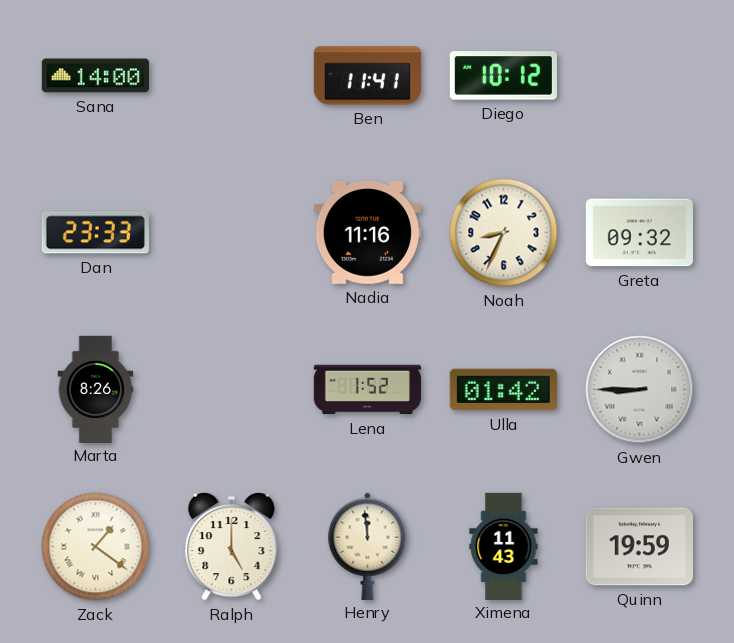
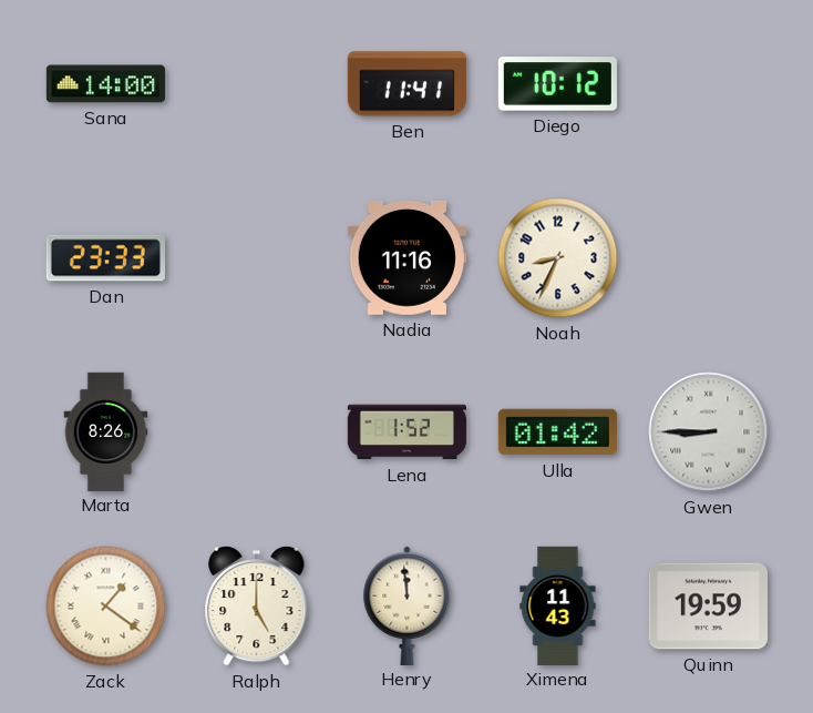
Greta: 09:32 -> none
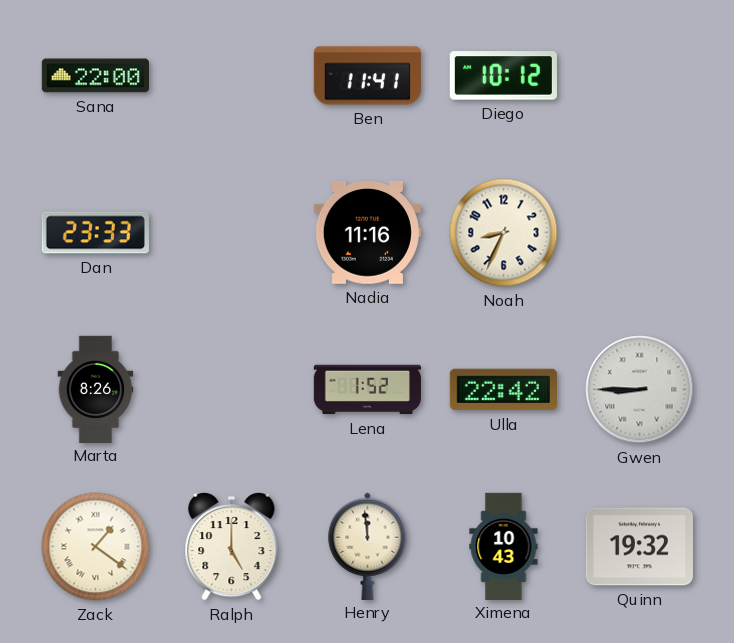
Sana: 14:00 -> 22:00
Ulla: 01:42 -> 22:42
Ximena: 11:43 -> 10:43
Quinn: 19:59 -> 19:32
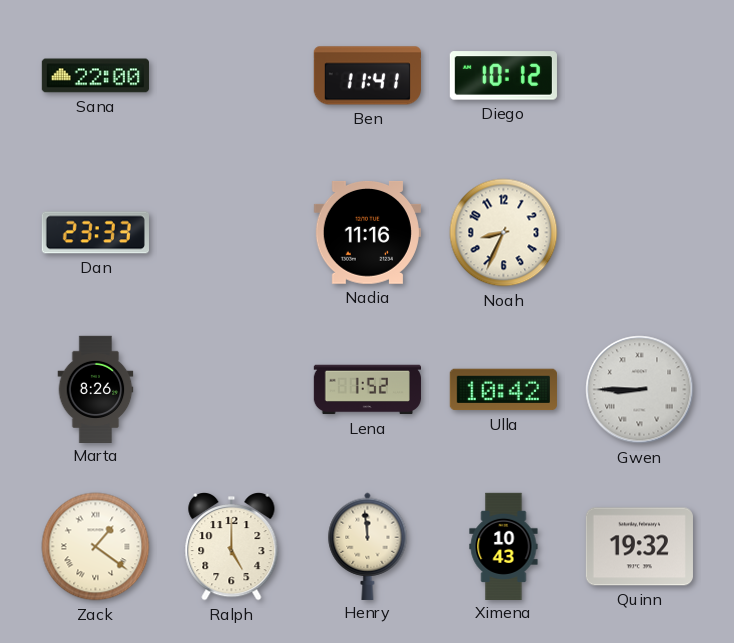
Ulla: 22:42 -> 10:42
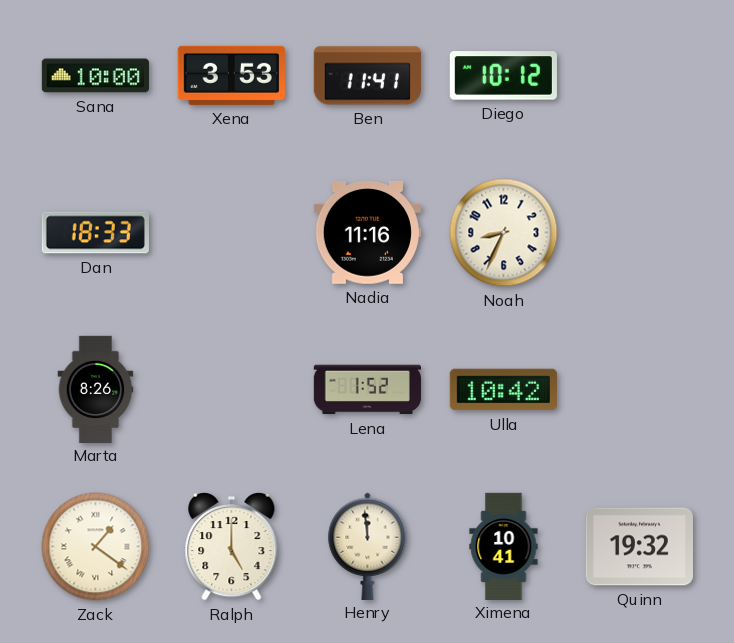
Sana: 22:00 -> 10:00
Xena: none -> 3:53
Dan: 23:33 -> 18:33
Gwen: 8:45 -> none
Ximena: 10:43 -> 10:41
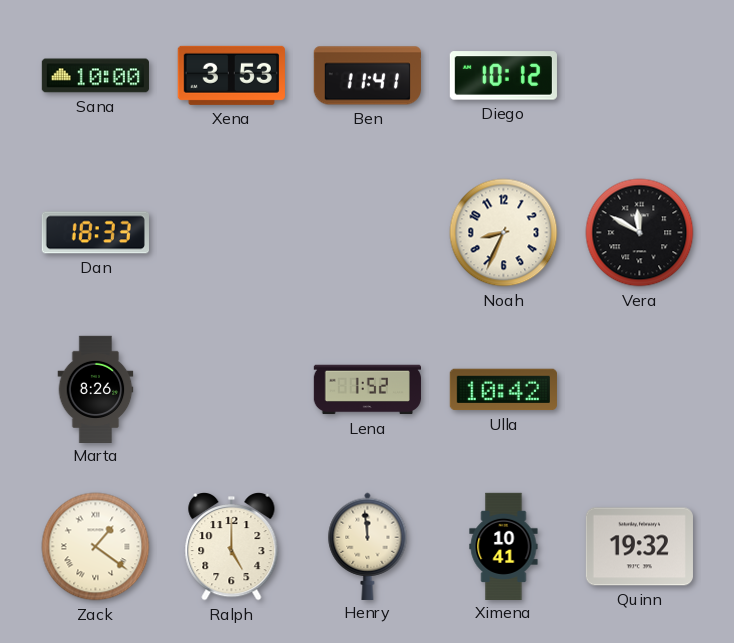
Nadia: 11:16 -> none
Vera: none -> 11:50
